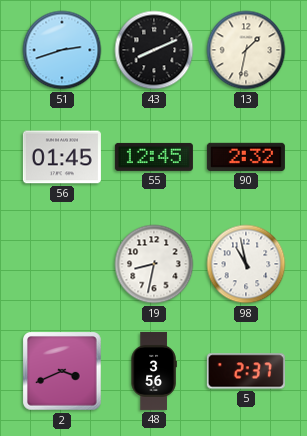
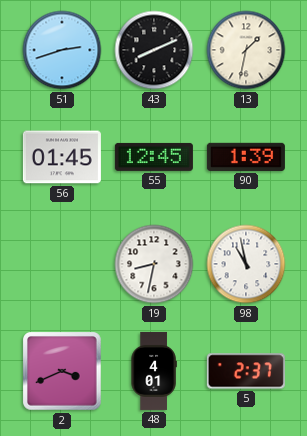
90: 2:32 -> 1:39
48: 3:56 -> 4:01
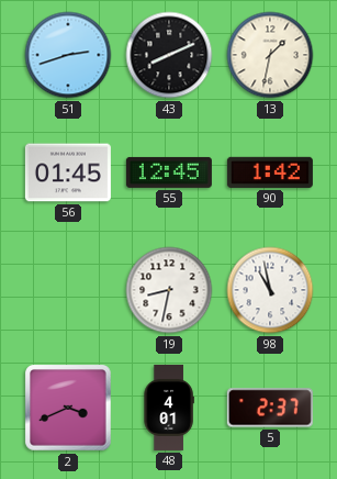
90: 1:39 -> 1:42
